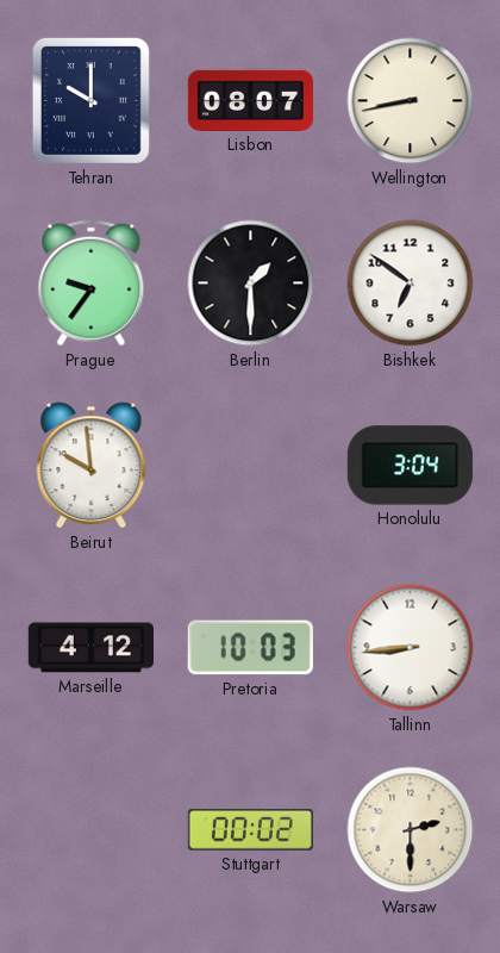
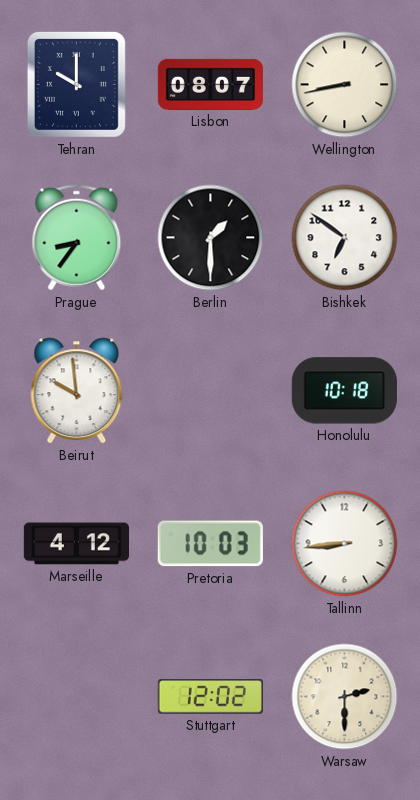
Prague: 9:36 -> 8:36
Honolulu: 3:04 -> 10:18
Stuttgart: 00:02 -> 12:02
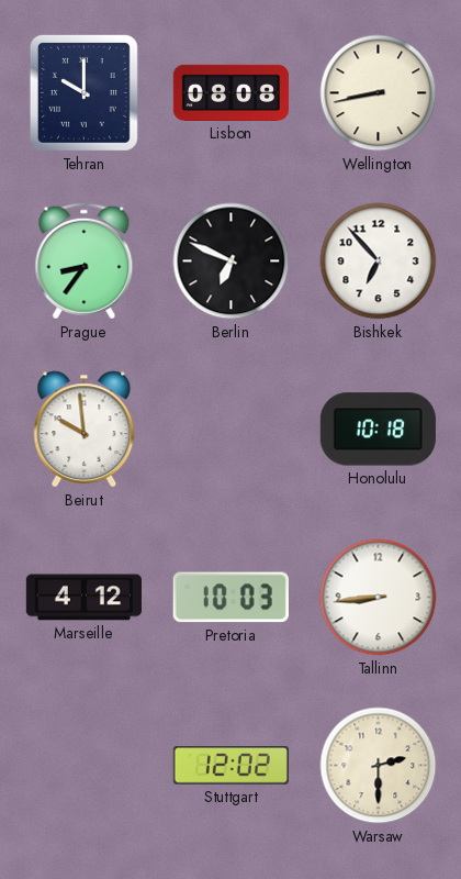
Lisbon: 08:07 -> 08:08
Berlin: 1:30 -> 6:49
Bishkek: 6:51 -> 6:53
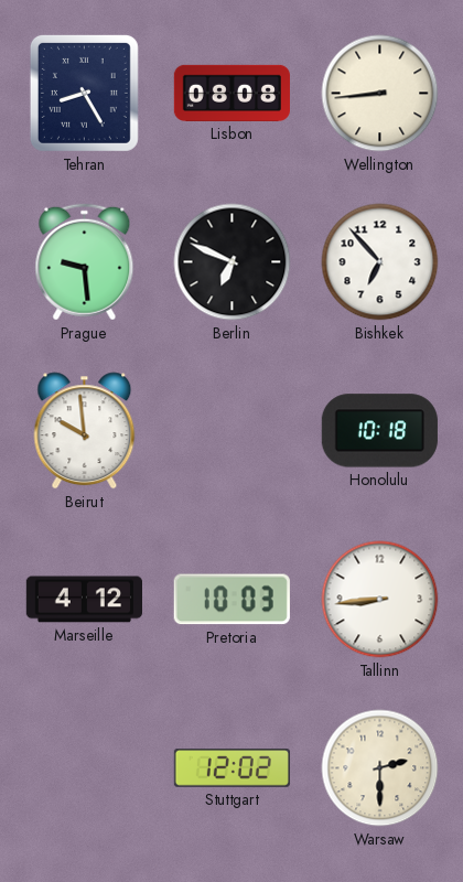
Tehran: 10:00 -> 8:25
Wellington: 8:43 -> 8:44
Prague: 8:36 -> 9:29
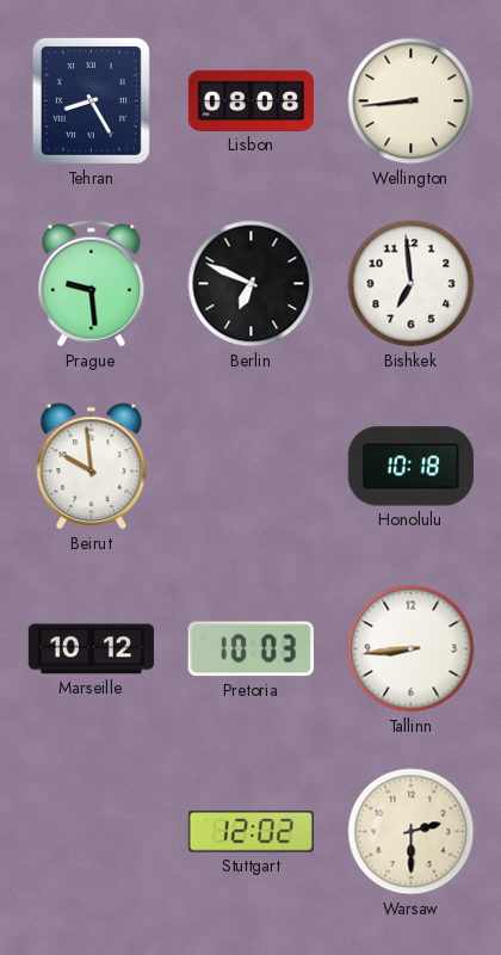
Bishkek: 6:53 -> 6:59
Marseille: 4:12 -> 10:12
